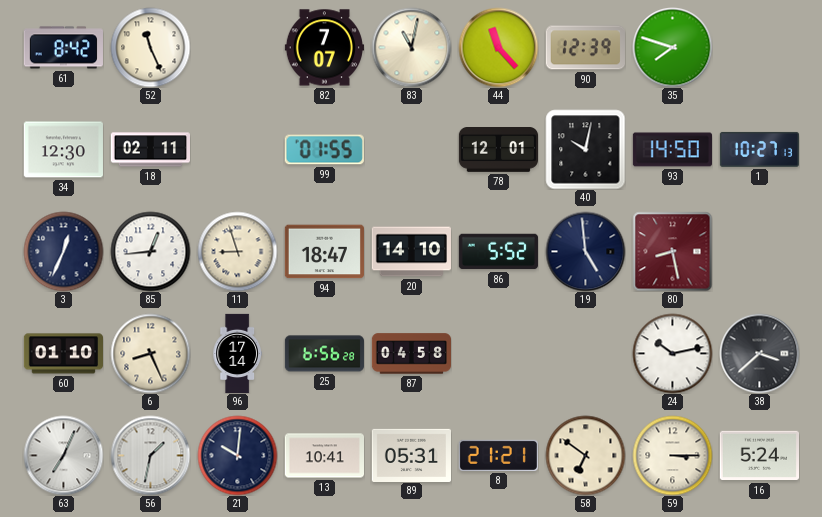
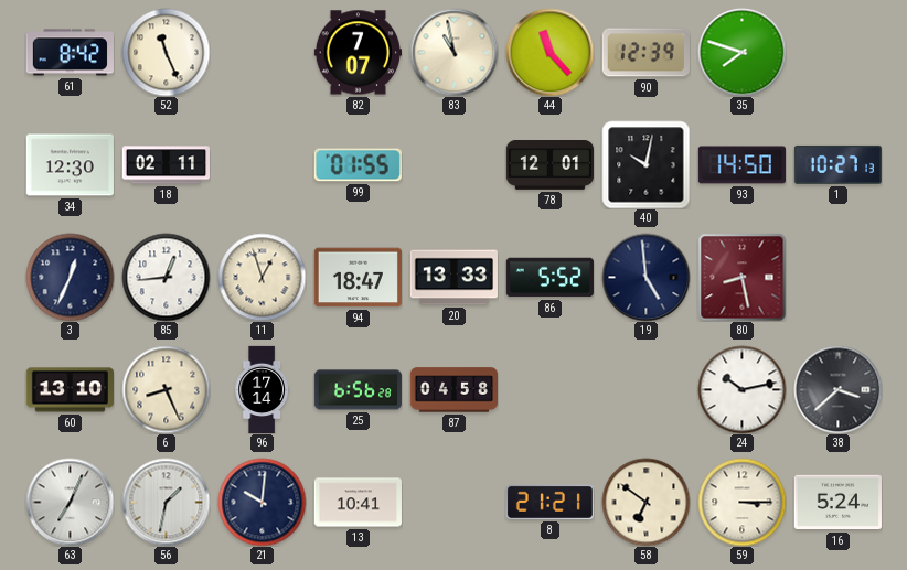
83: 11:02 -> 10:58
11: 8:57 -> 12:57
20: 14:10 -> 13:33
60: 01:10 -> 13:10
89: 05:31 -> none
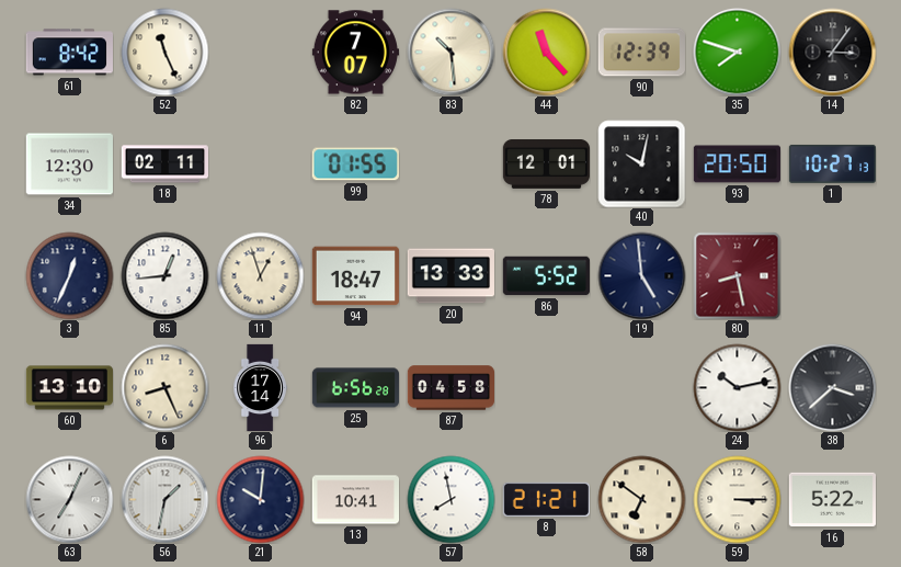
83: 10:58 -> 10:29
14: none -> 3:06
93: 14:50 -> 20:50
57: none -> 7:58
16: 5:24 -> 5:22
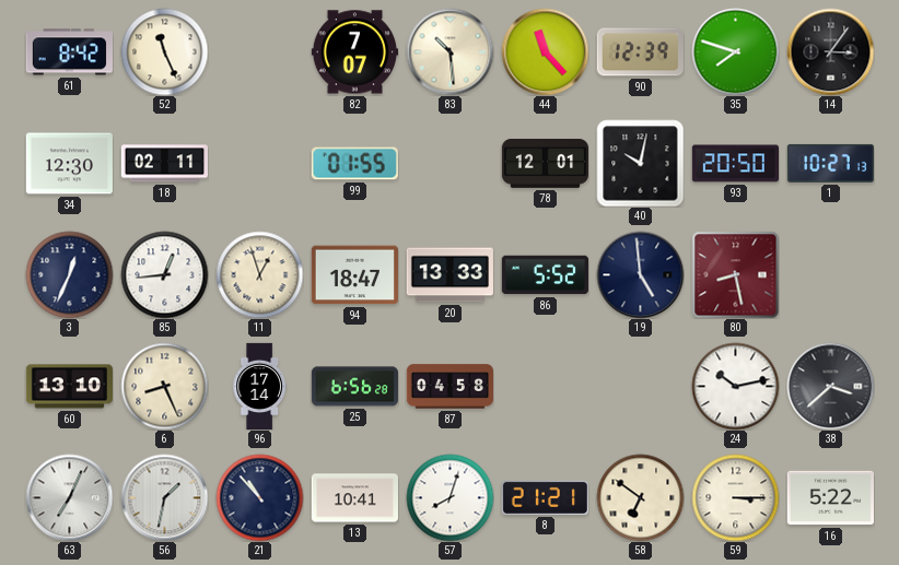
21: 10:01 -> 10:53
57: 7:58 -> 8:03
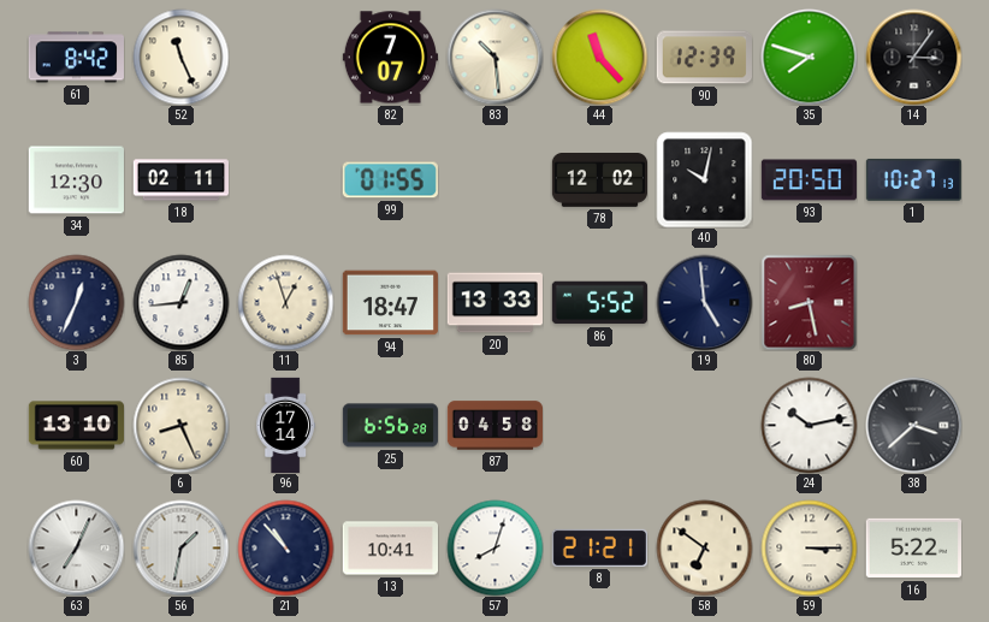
78: 12:01 -> 12:02
